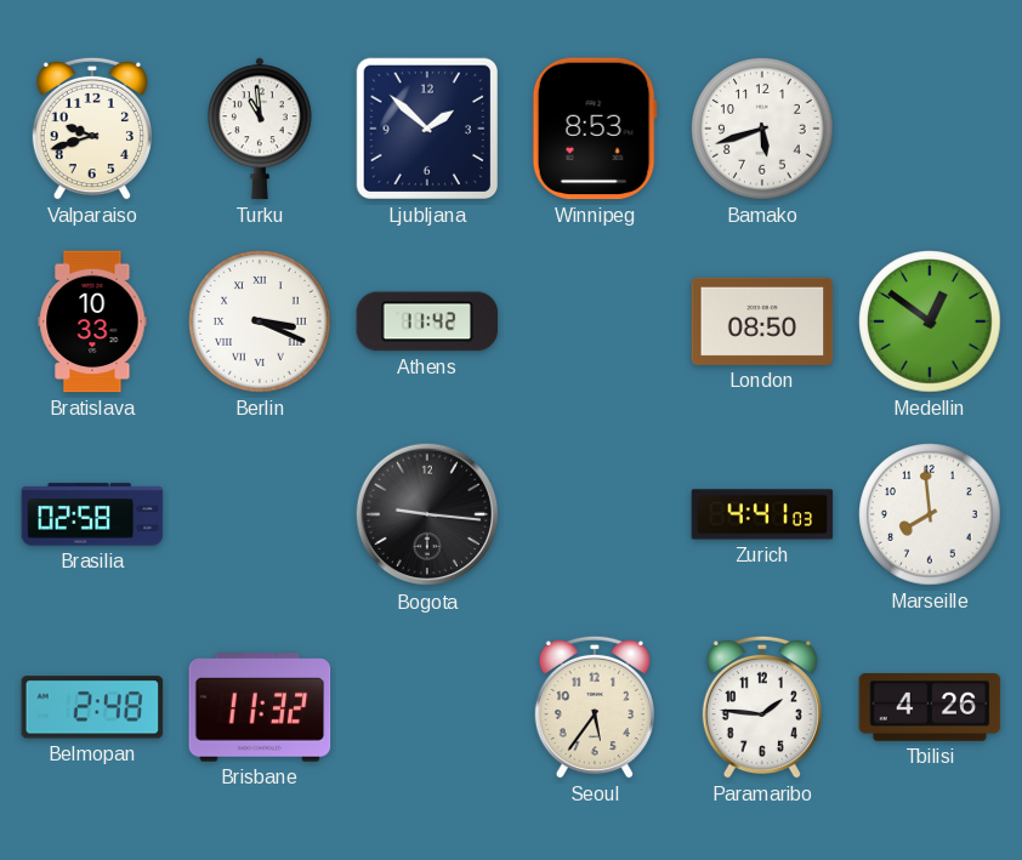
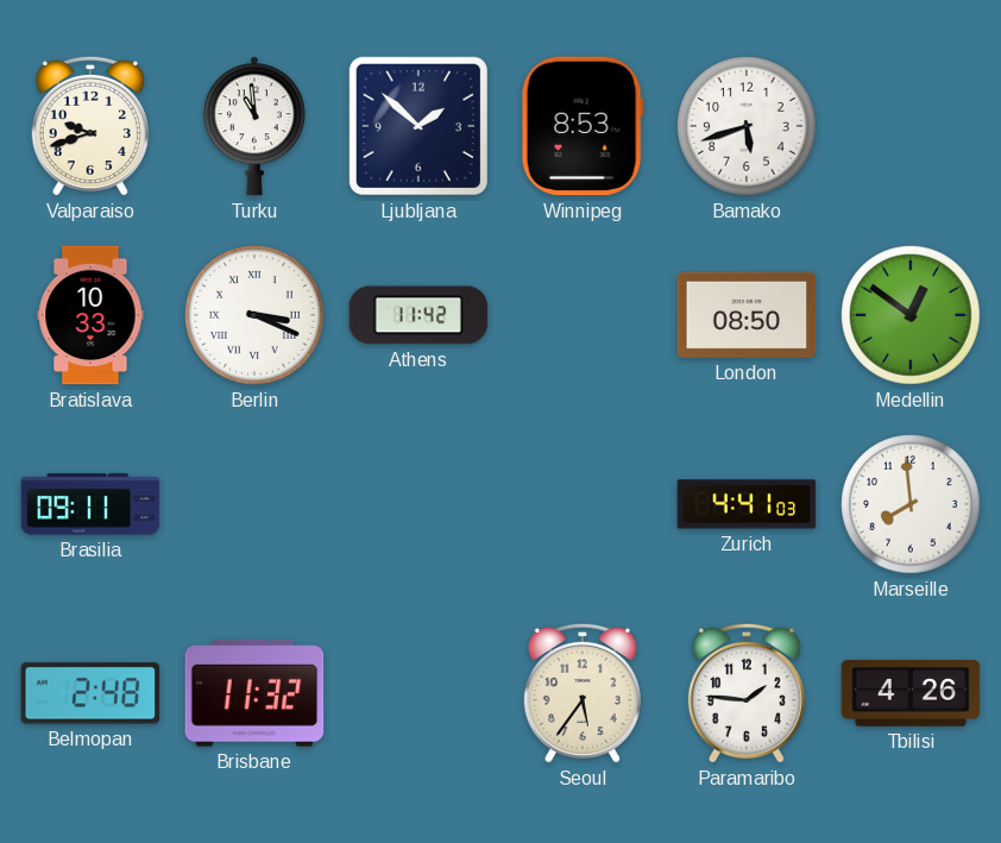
Brasilia: 02:58 -> 09:11
Bogota: 9:16 -> none
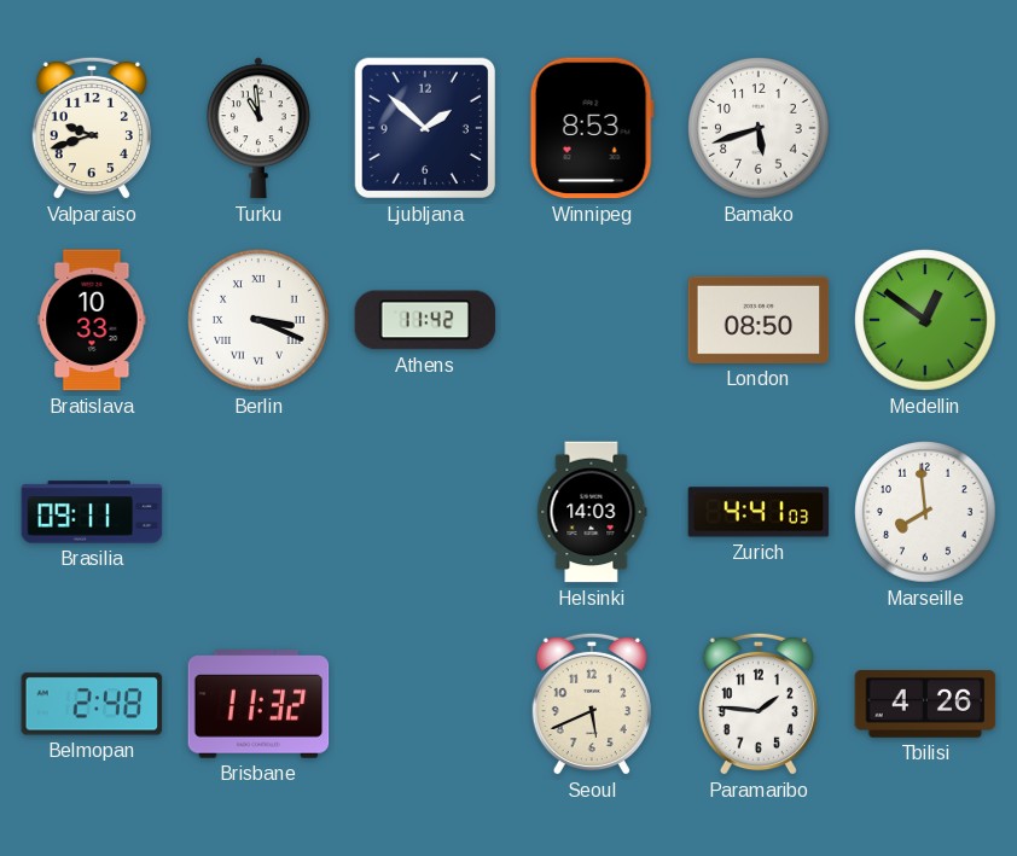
Helsinki: none -> 14:03
Seoul: 5:36 -> 5:41
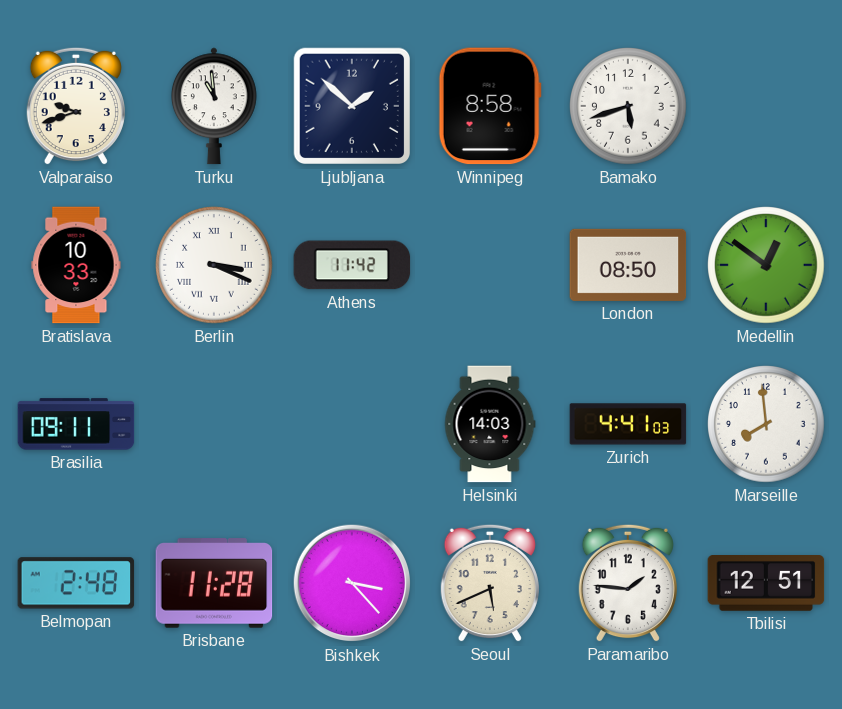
Winnipeg: 8:53 -> 8:58
Brisbane: 11:32 -> 11:28
Bishkek: none -> 3:23
Tbilisi: 4:26 -> 12:51
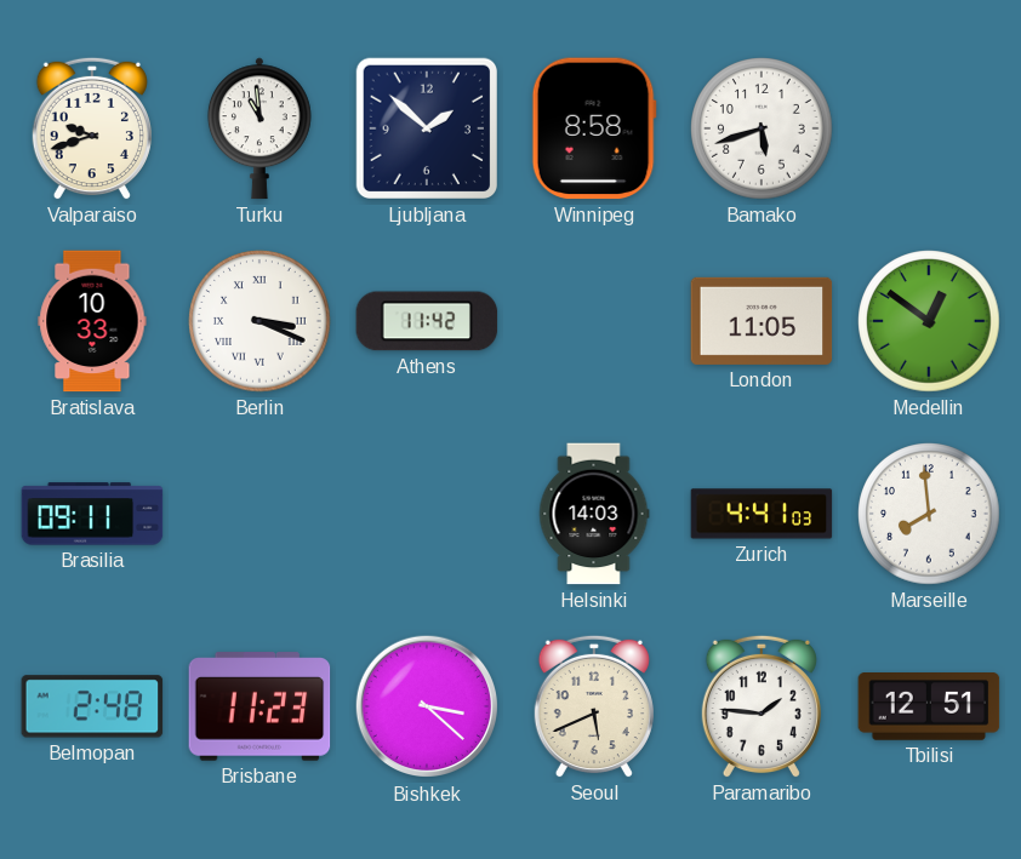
London: 08:50 -> 11:05
Brisbane: 11:28 -> 11:23
Bishkek: 3:23 -> 3:22
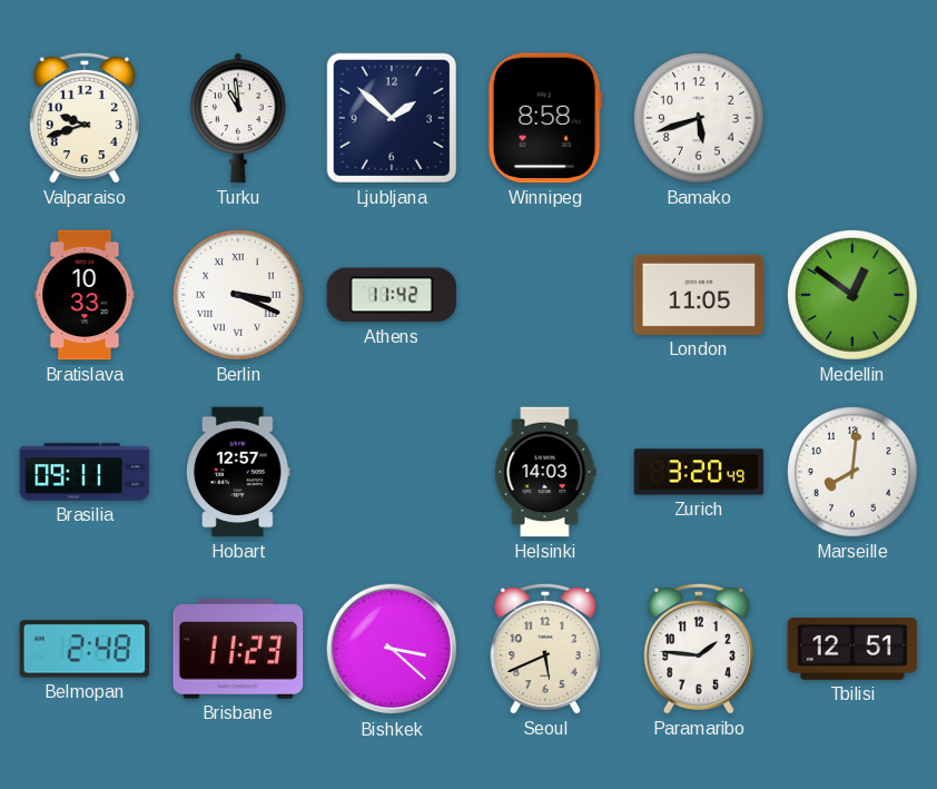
Hobart: none -> 12:57
Zurich: 4:41 -> 3:20
Marseille: 7:59 -> 8:01
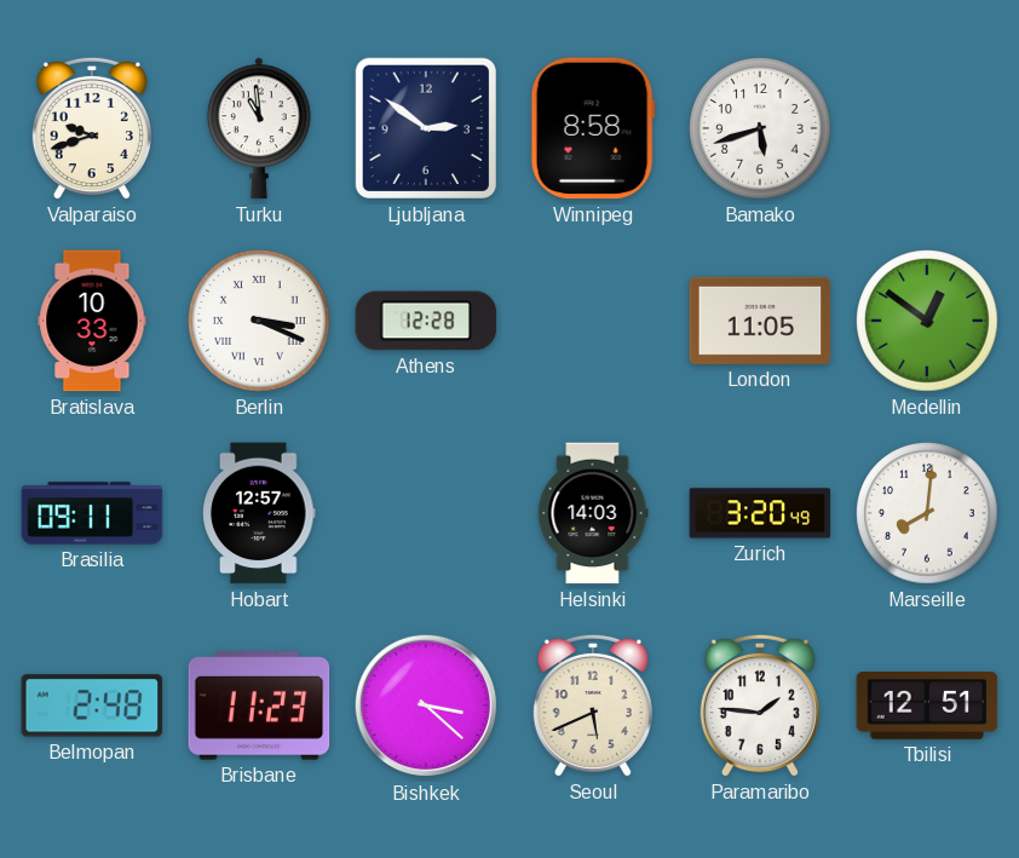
Ljubljana: 1:52 -> 2:51
Athens: 11:42 -> 12:28
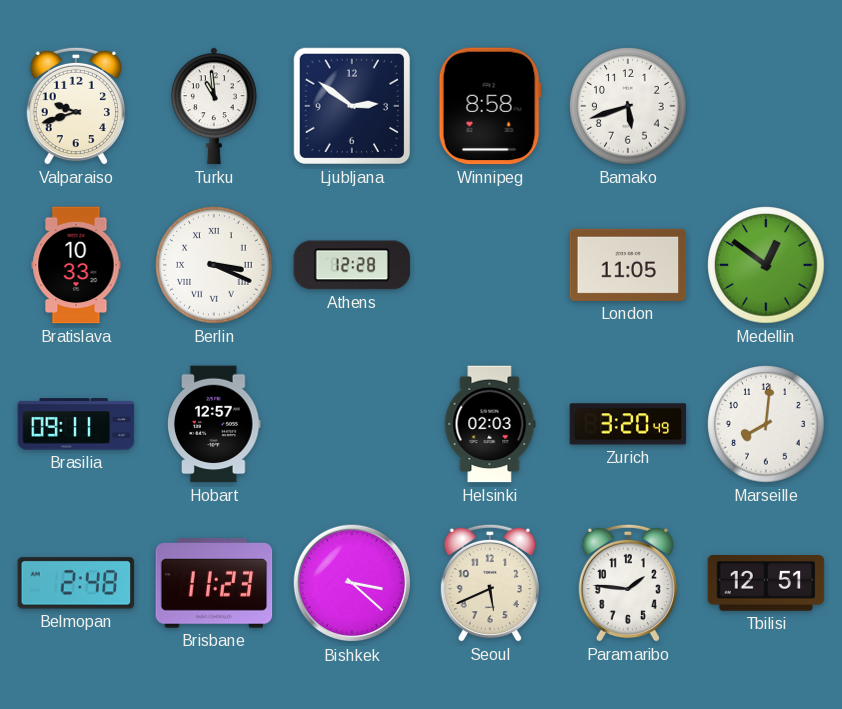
Helsinki: 14:03 -> 02:03
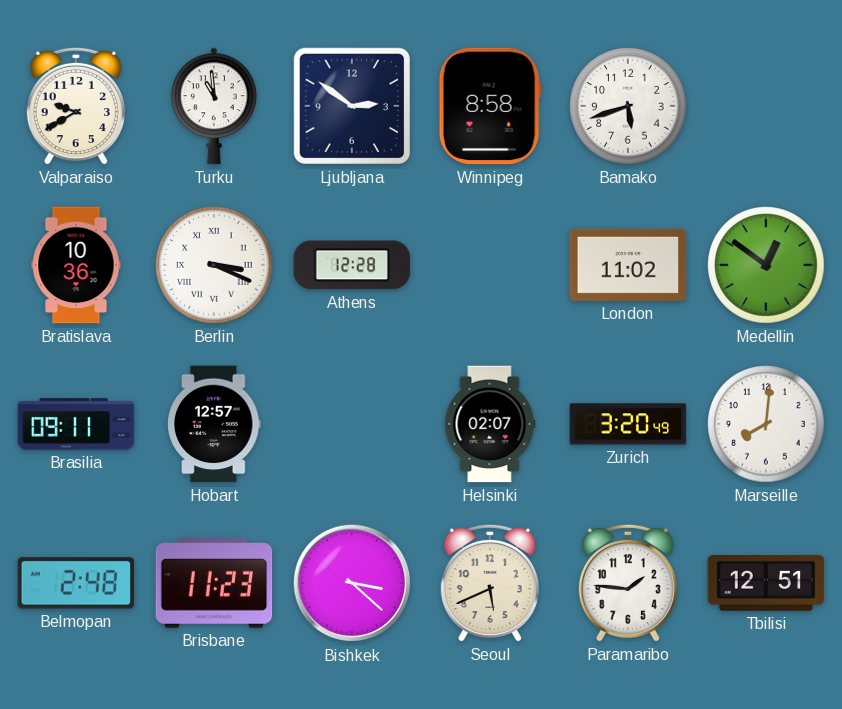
Valparaiso: 9:42 -> 9:40
Bratislava: 10:33 -> 10:36
London: 11:05 -> 11:02
Helsinki: 02:03 -> 02:07
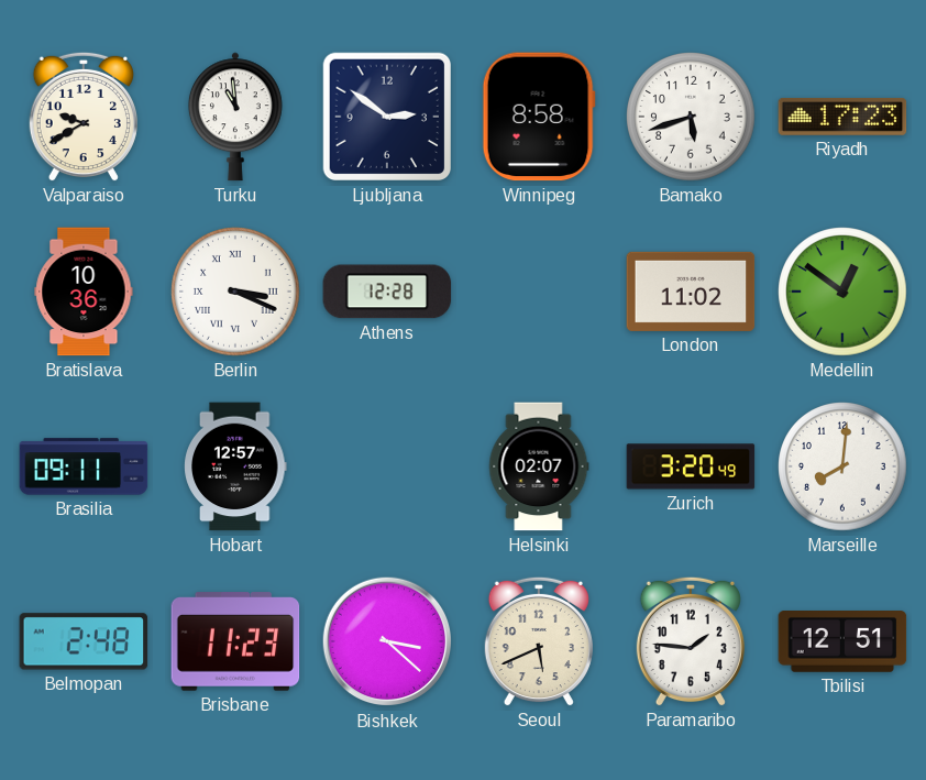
Riyadh: none -> 17:23
